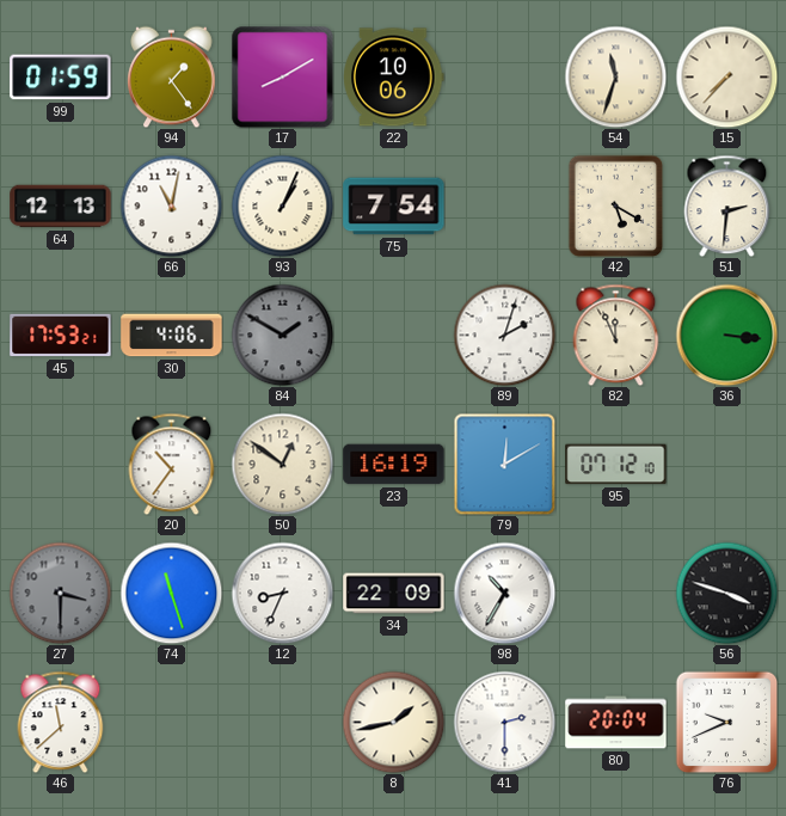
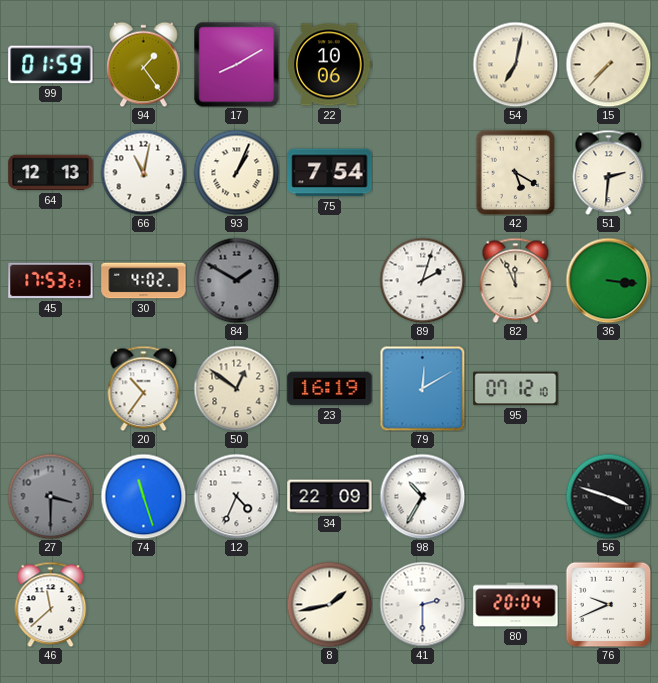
54: 11:33 -> 7:02
30: 4:06 -> 4:02
12: 8:34 -> 4:34
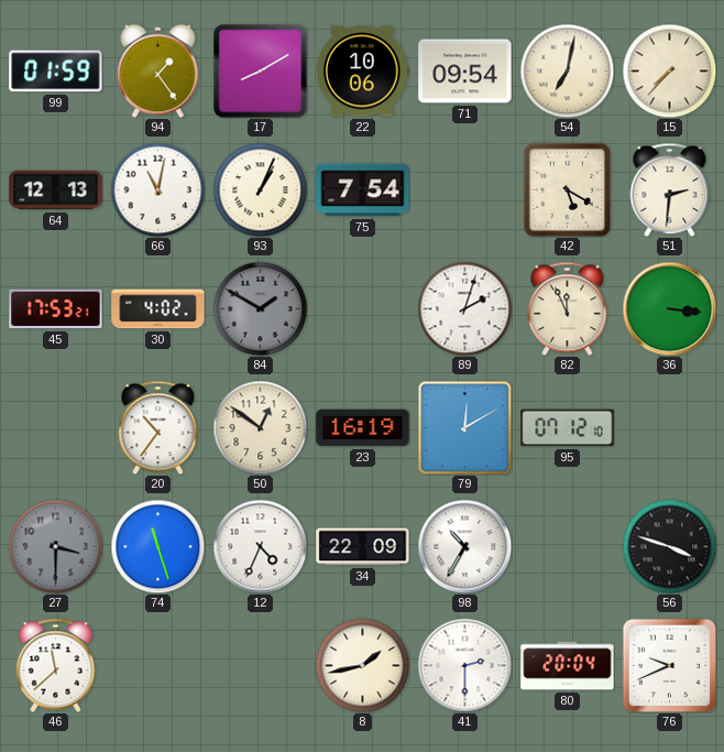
71: none -> 09:54
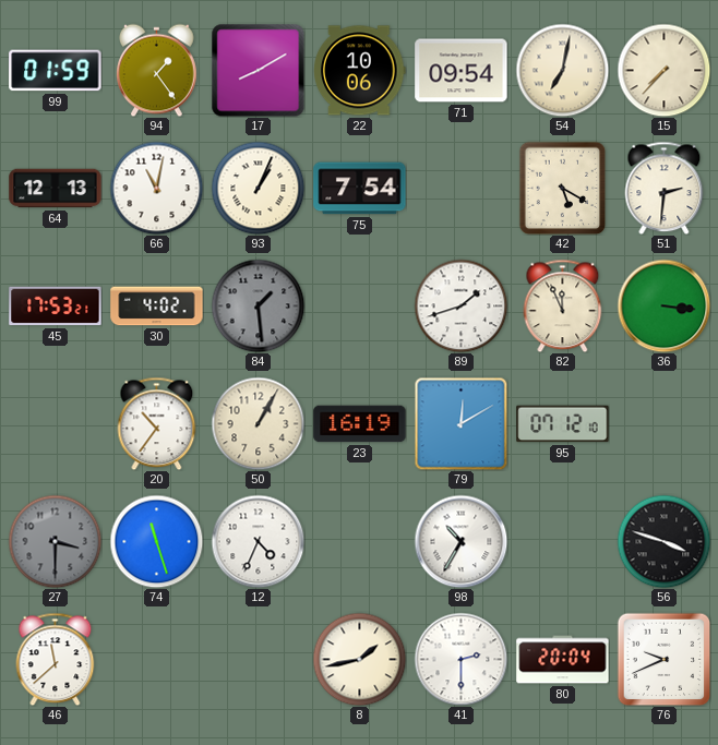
84: 1:50 -> 1:29
89: 2:03 -> 1:42
50: 12:51 -> 1:05
34: 22:09 -> none
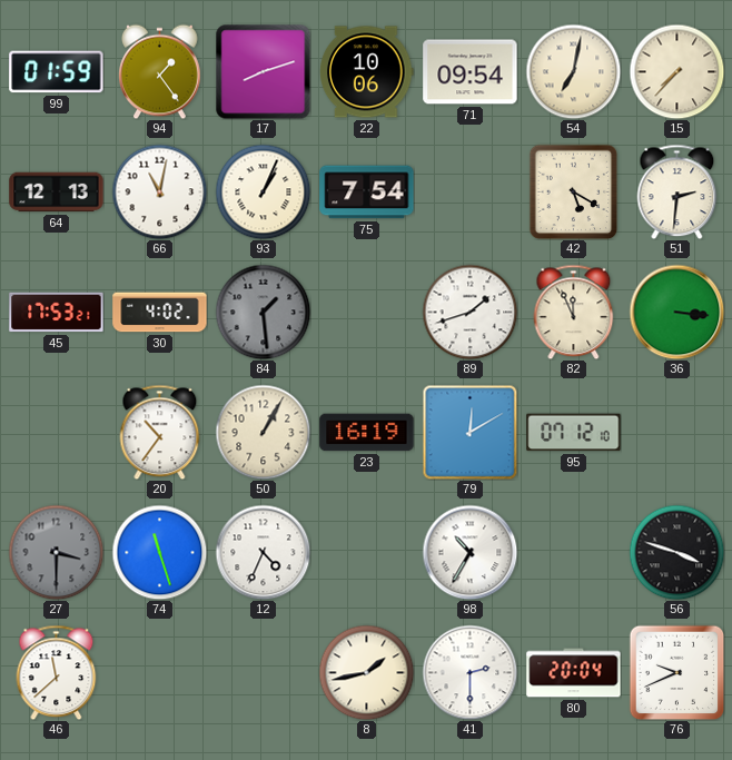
17: 8:10 -> 8:12
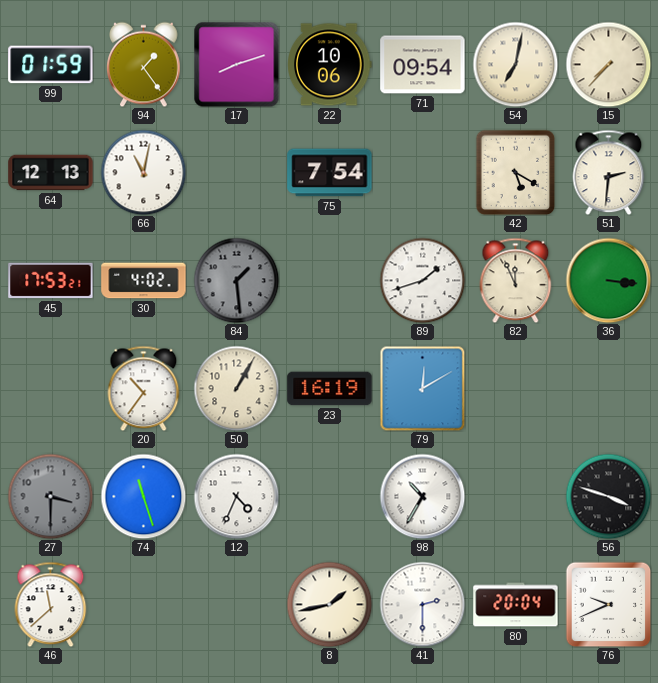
93: 1:04 -> none
95: 07:12 -> none
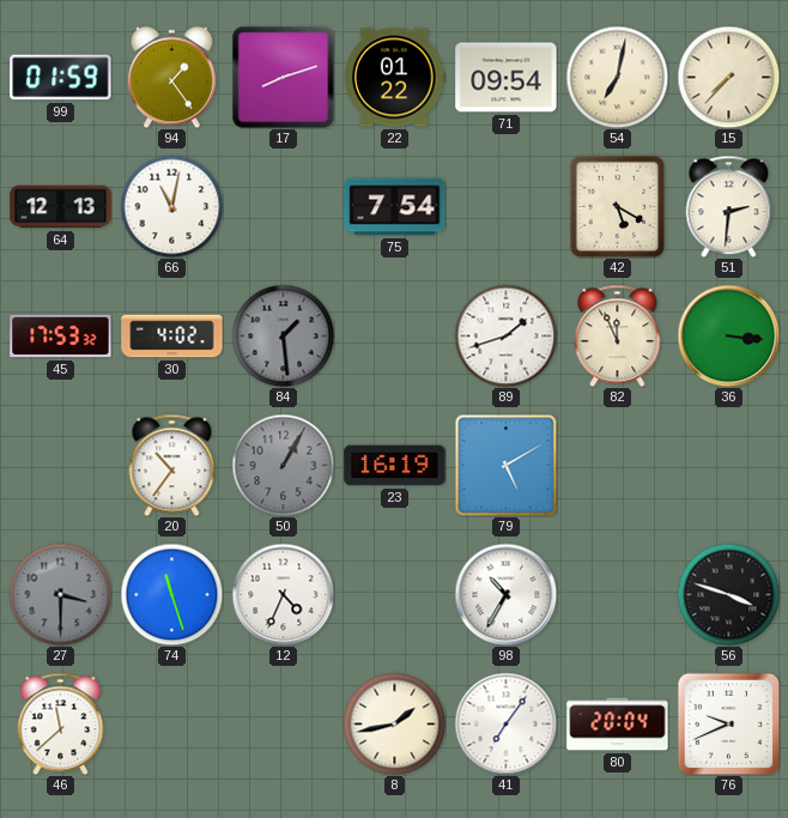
22: 10:06 -> 01:22
45: 17:53:21 -> 17:53:32
50 dial: cream -> grey
79: 12:10 -> 5:10
41: 2:30 -> 7:06
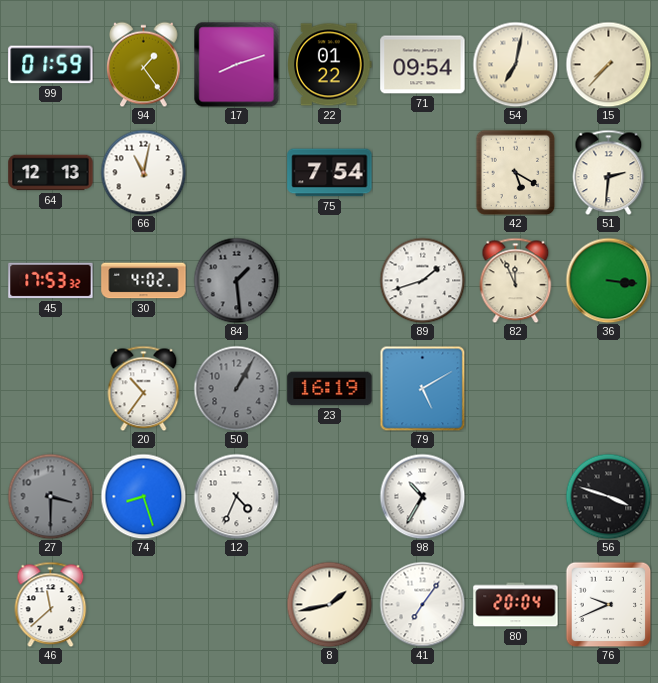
74: 11:27 -> 8:27
